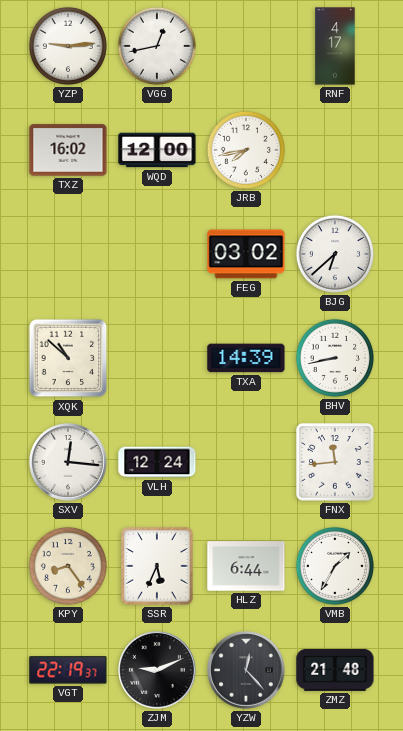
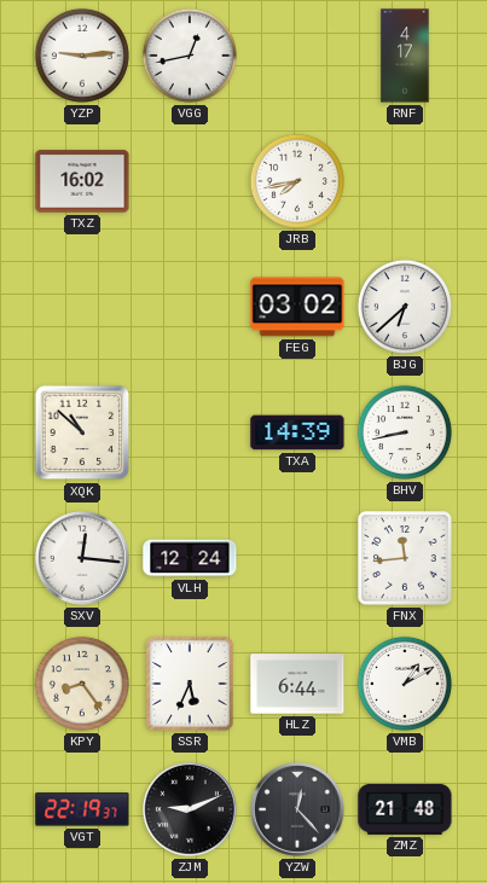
WQD: 12:00 -> none
VMB: 1:35 -> 1:10
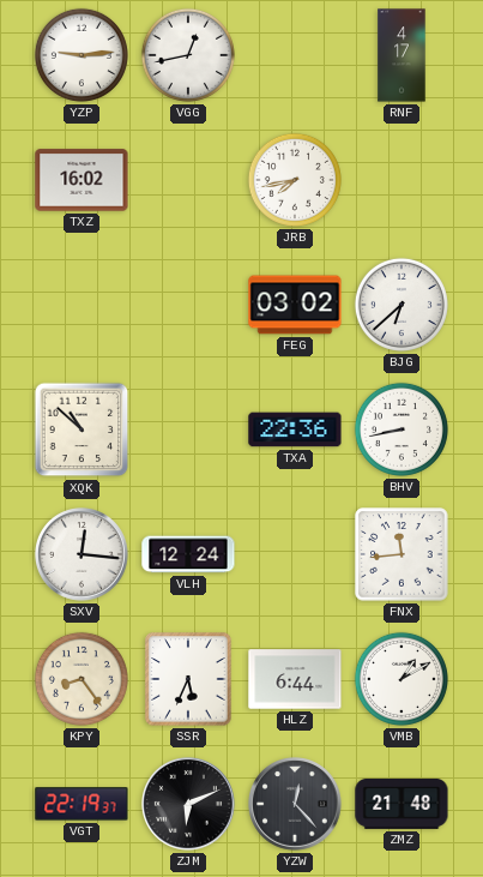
TXA: 14:39 -> 22:36
ZJM: 9:11 -> 6:11
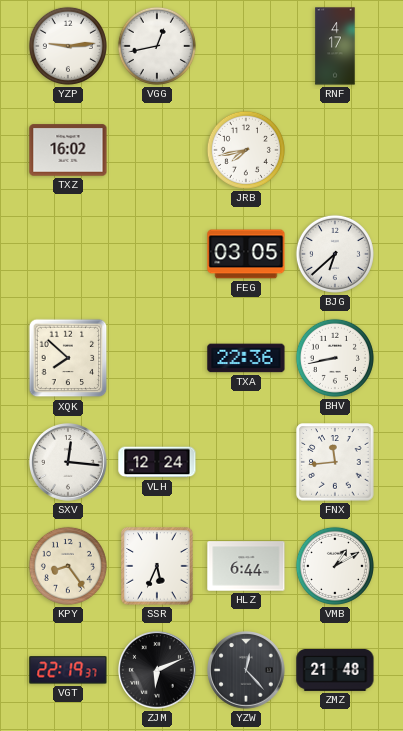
FEG: 03:02 -> 03:05
XQK: 10:52 -> 7:52
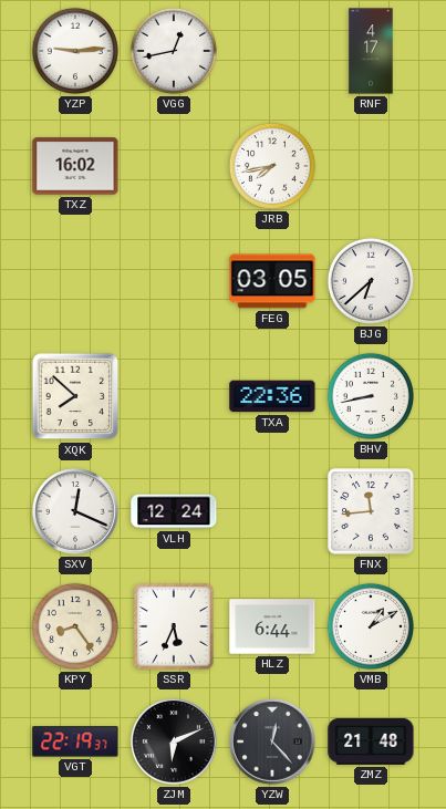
SXV: 12:16 -> 12:19
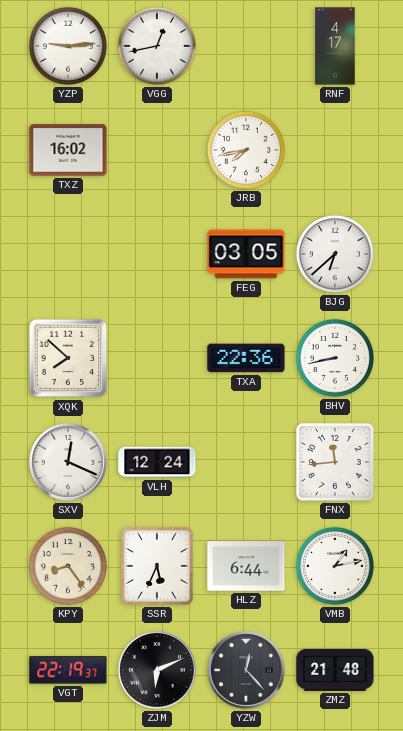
VMB: 1:10 -> 1:13
